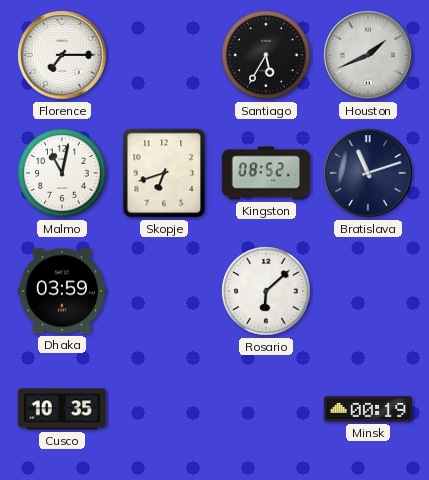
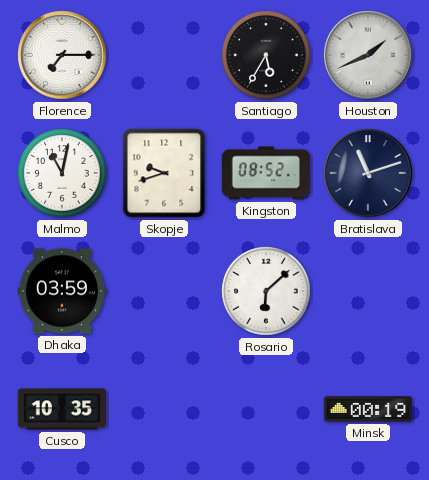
Skopje: 6:42 -> 9:42
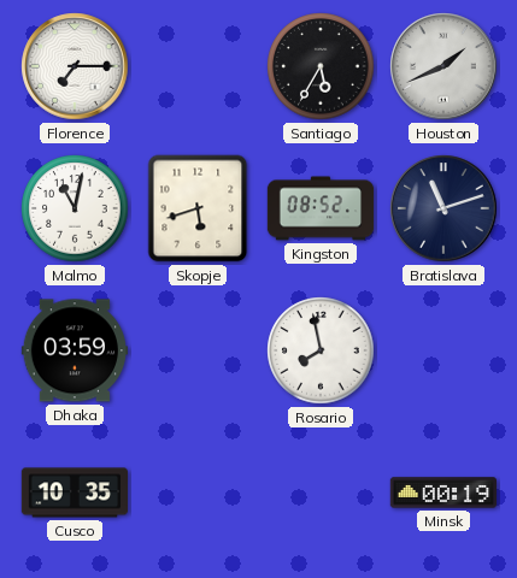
Skopje: 9:42 -> 5:42
Rosario: 6:08 -> 7:58
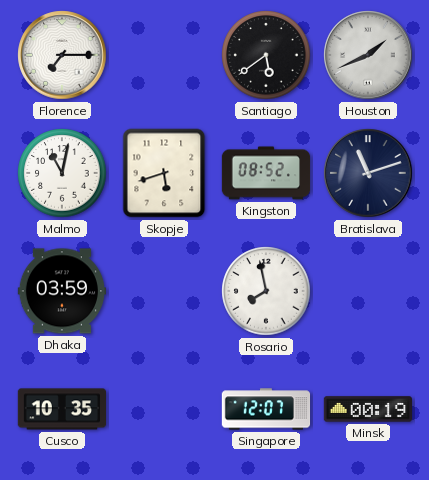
Santiago: 5:35 -> 5:39
Singapore: none -> 12:07
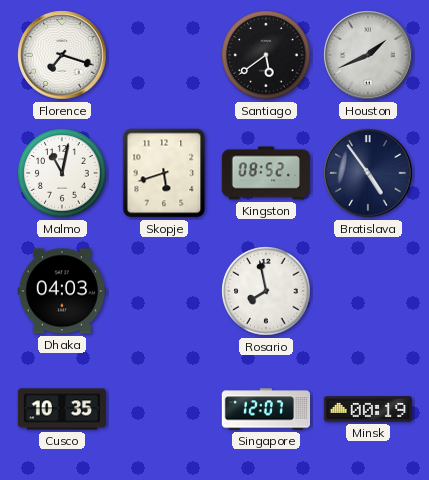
Florence: 7:15 -> 7:18
Bratislava: 11:12 -> 4:54
Dhaka: 03:59 -> 04:03
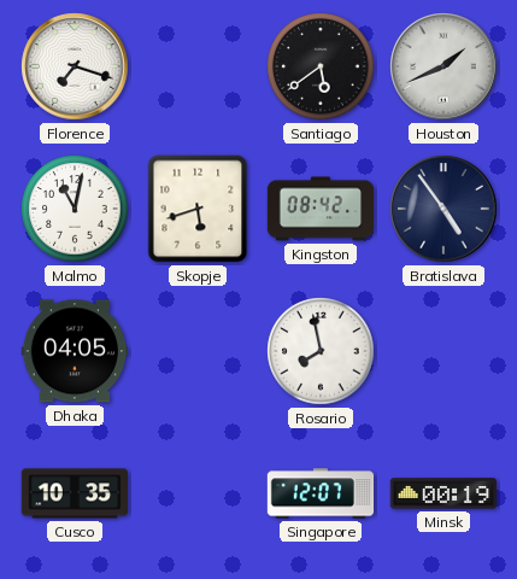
Kingston: 08:52 -> 08:42
Dhaka: 04:03 -> 04:05
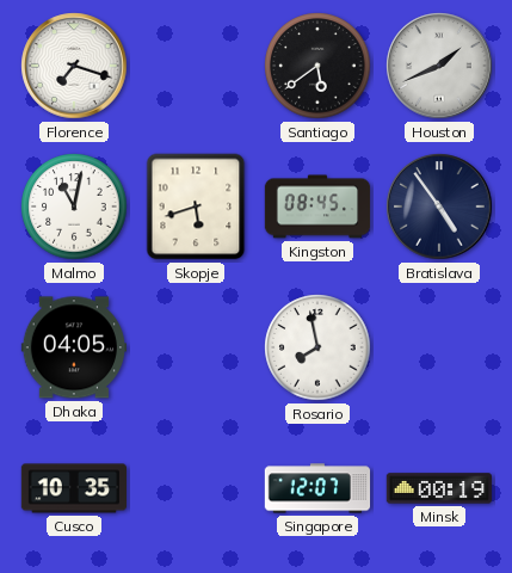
Kingston: 08:42 -> 08:45
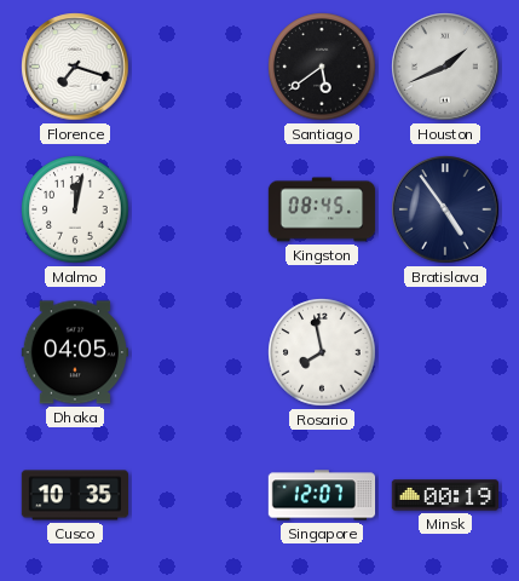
Malmo: 11:02 -> 12:02
Skopje: 5:42 -> none
